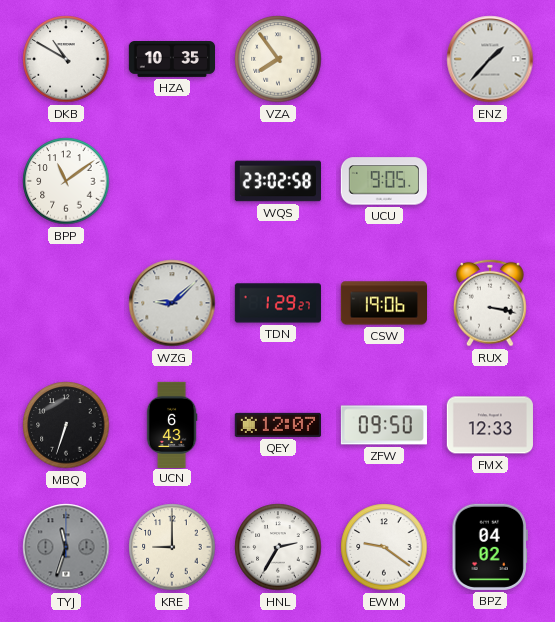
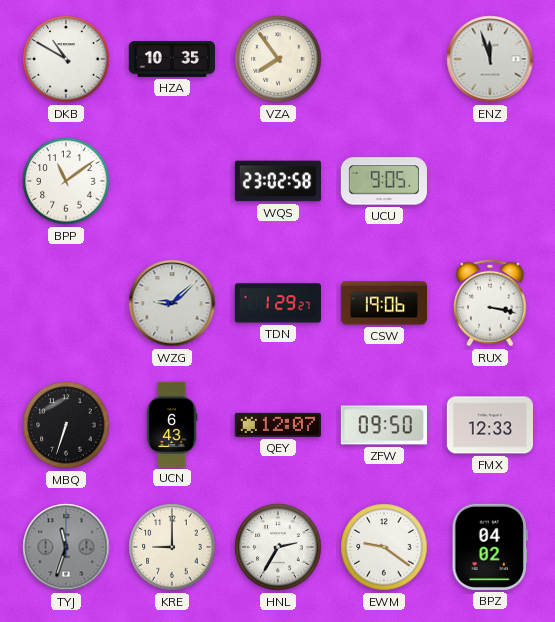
ENZ: 1:37 -> 11:57
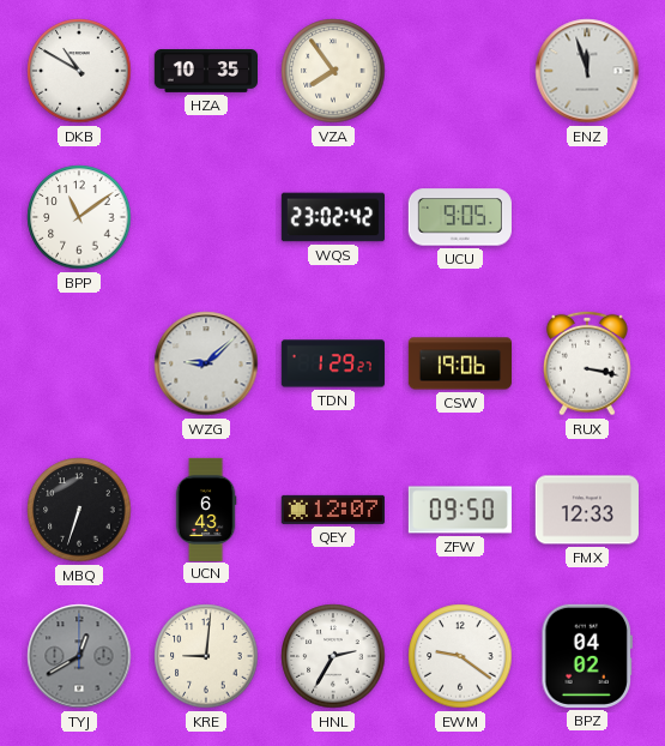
WQS: 23:02:58 -> 23:02:42
TYJ: 11:33 -> 12:40
KRE: 9:00 -> 9:01
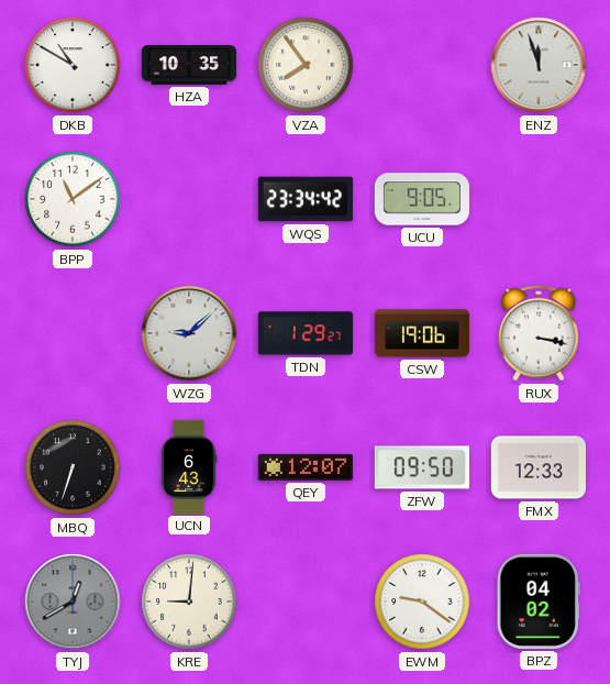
WQS: 23:02 -> 23:34
HNL: 2:35 -> none
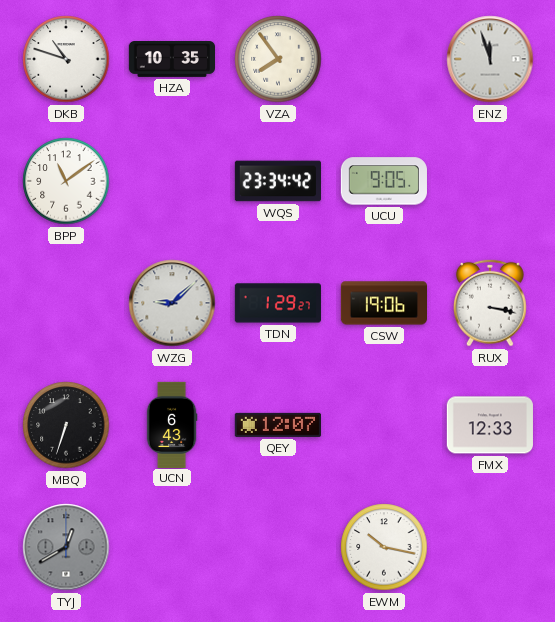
DKB: 10:50 -> 10:48
ZFW: 09:50 -> none
KRE: 9:01 -> none
EWM: 9:21 -> 10:17
BPZ: 04:02 -> none
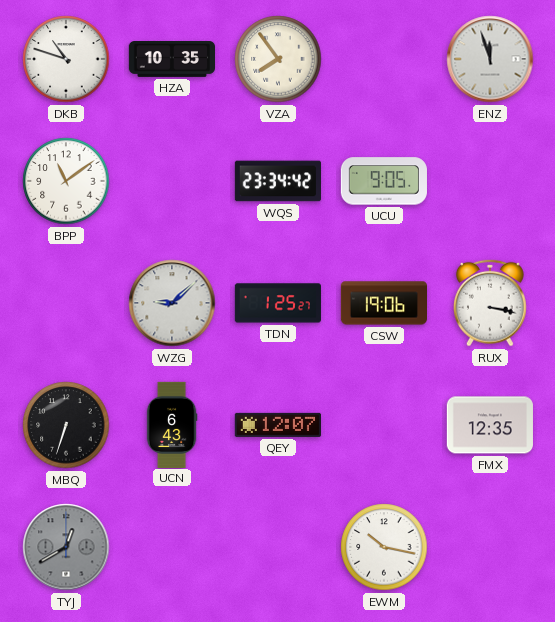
TDN: 1:29 -> 1:25
FMX: 12:33 -> 12:35
